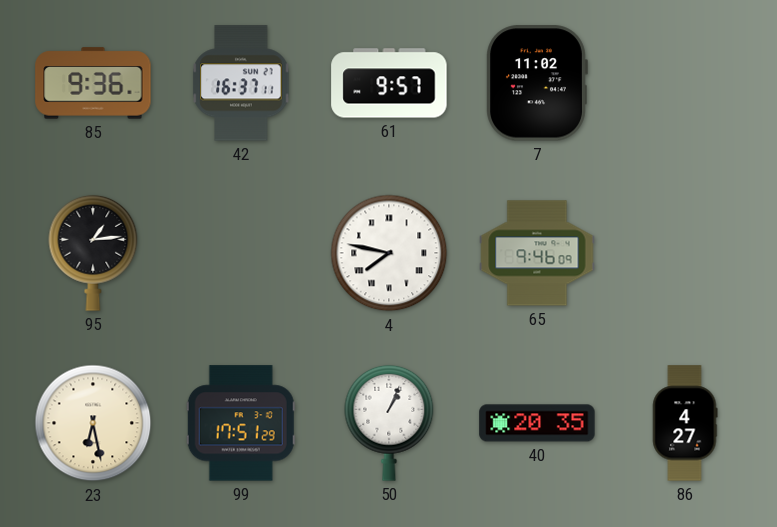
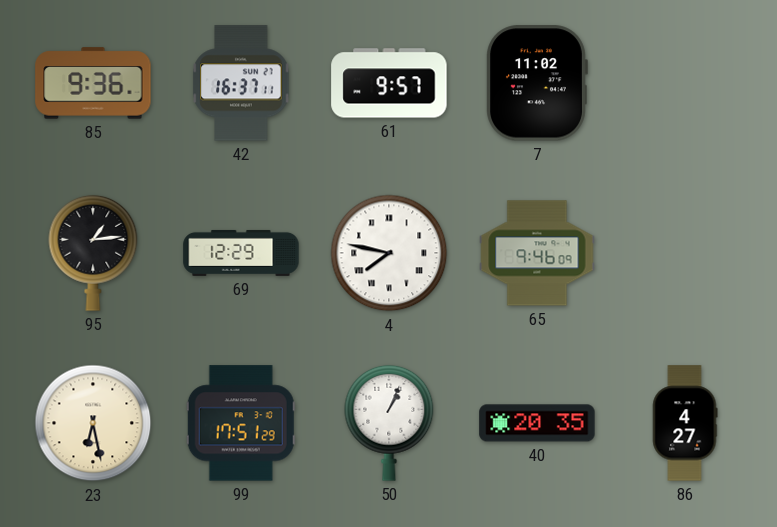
69: none -> 12:29
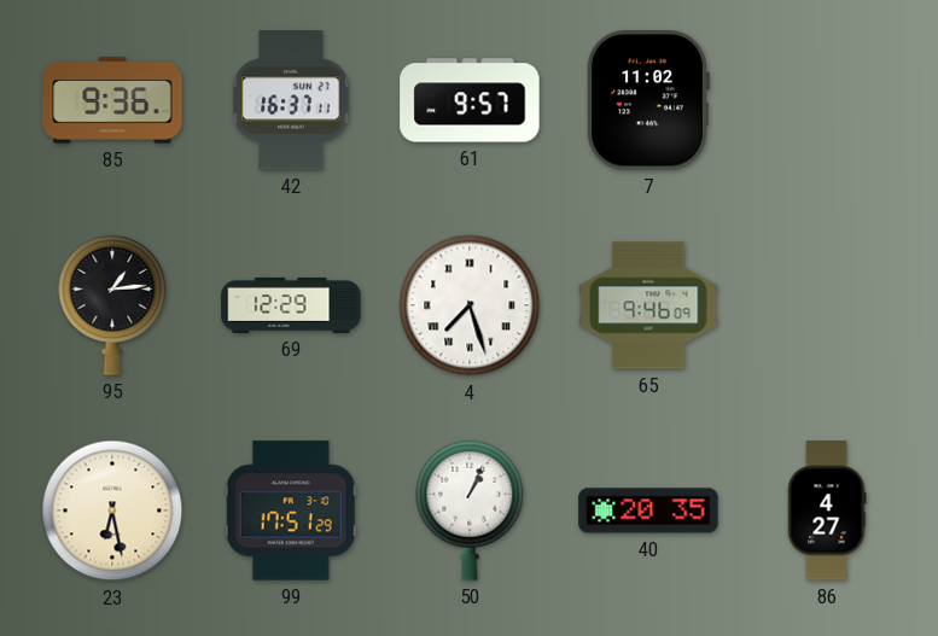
4: 7:47 -> 7:27
